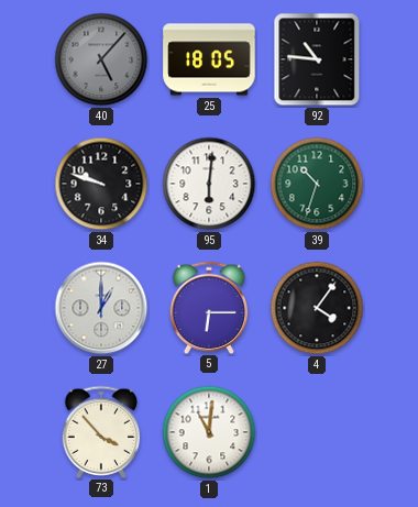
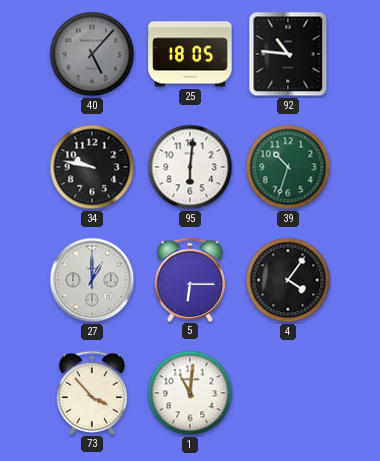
34: 9:48 -> 9:47
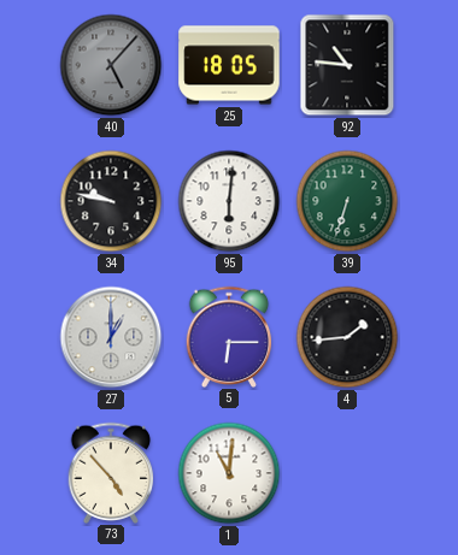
39: 10:33 -> 6:33
4: 4:06 -> 1:44
73: 3:53 -> 4:53
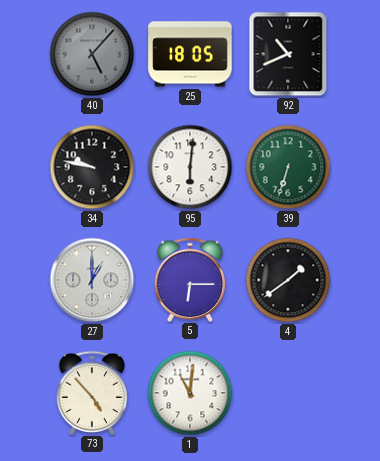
92: 10:46 -> 10:41
4: 1:44 -> 1:39
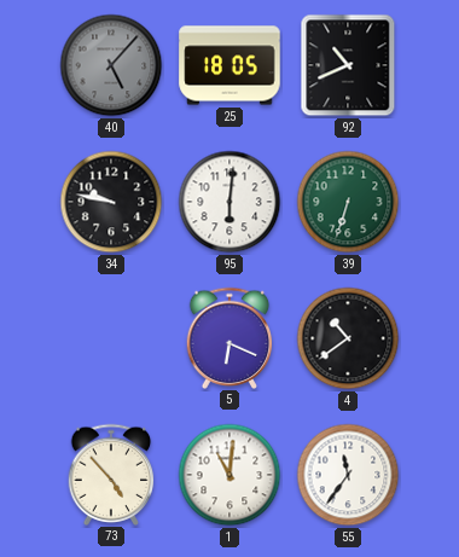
27: 1:00 -> none
5: 6:15 -> 6:19
4: 1:39 -> 10:39
55: none -> 11:36
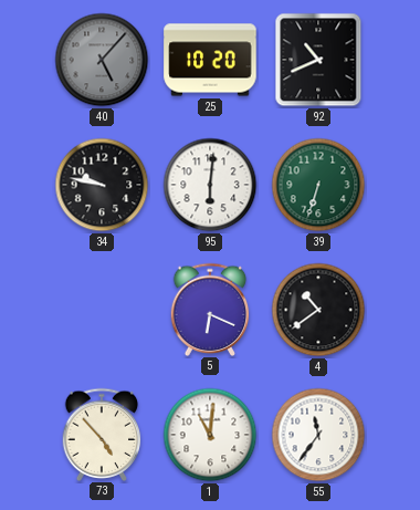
25: 18:05 -> 10:20
